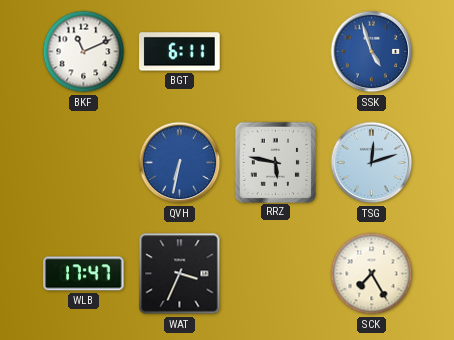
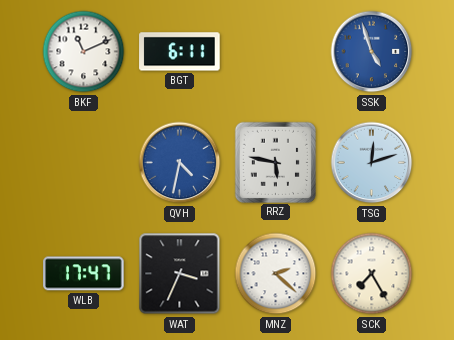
QVH: 6:32 -> 4:32
MNZ: none -> 2:22
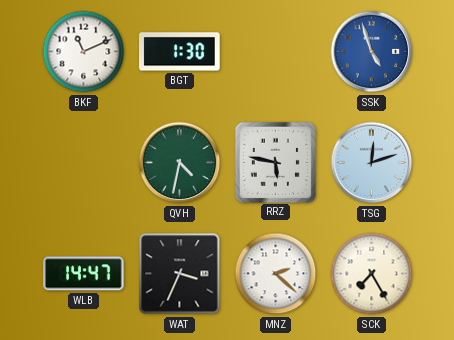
BGT: 6:11 -> 1:30
QVH dial: blue -> green
WLB: 17:47 -> 14:47
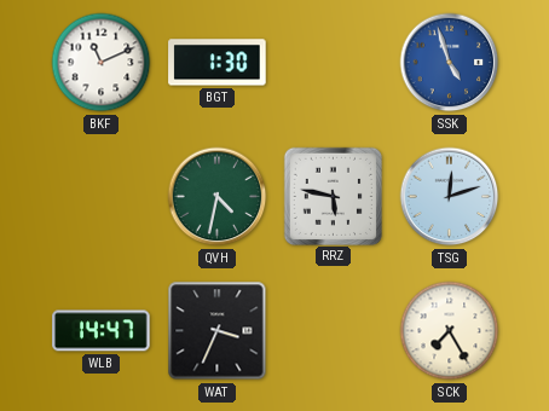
MNZ: 2:22 -> none
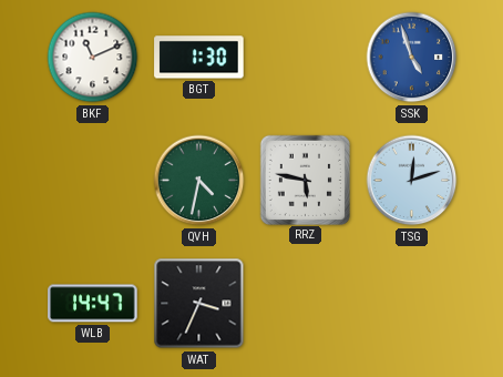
SCK: 7:25 -> none
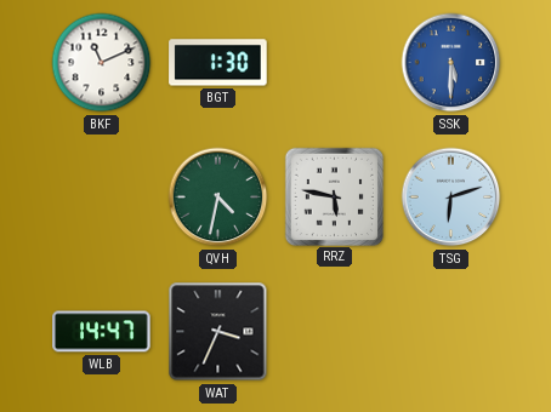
SSK: 4:57 -> 5:30
TSG: 12:12 -> 6:12
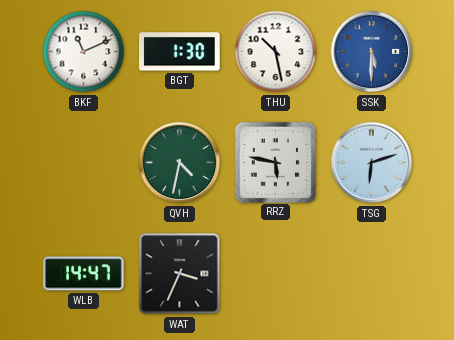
THU: none -> 10:28
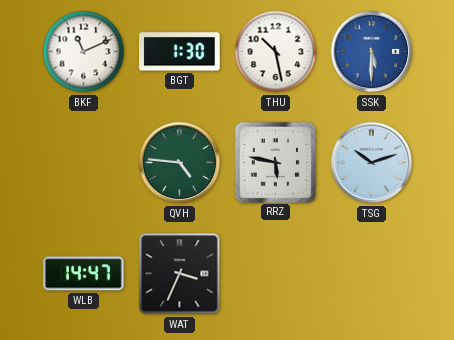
QVH: 4:32 -> 4:46
TSG: 6:12 -> 10:12
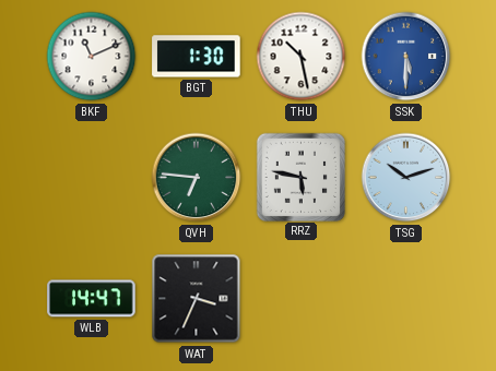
QVH: 4:46 -> 6:46
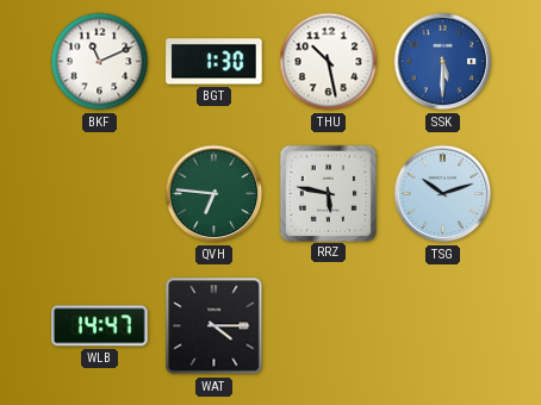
WAT: 3:34 -> 4:15
